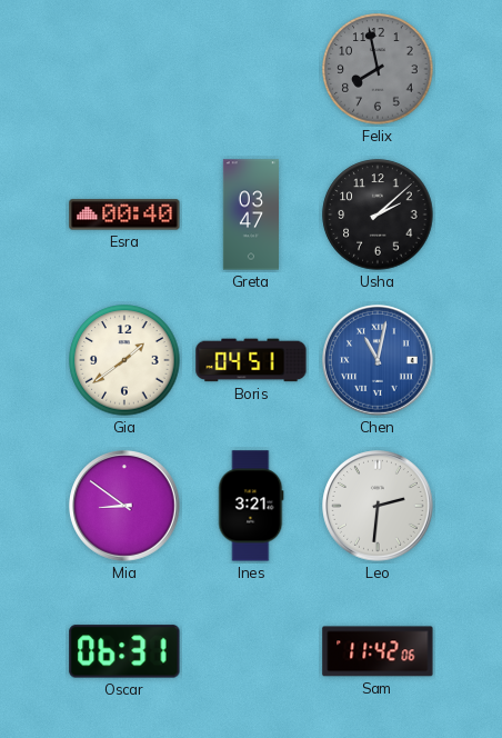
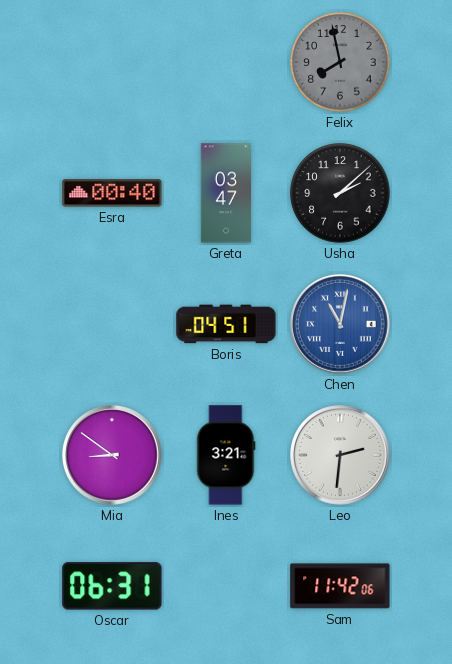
Gia: 1:39 -> none
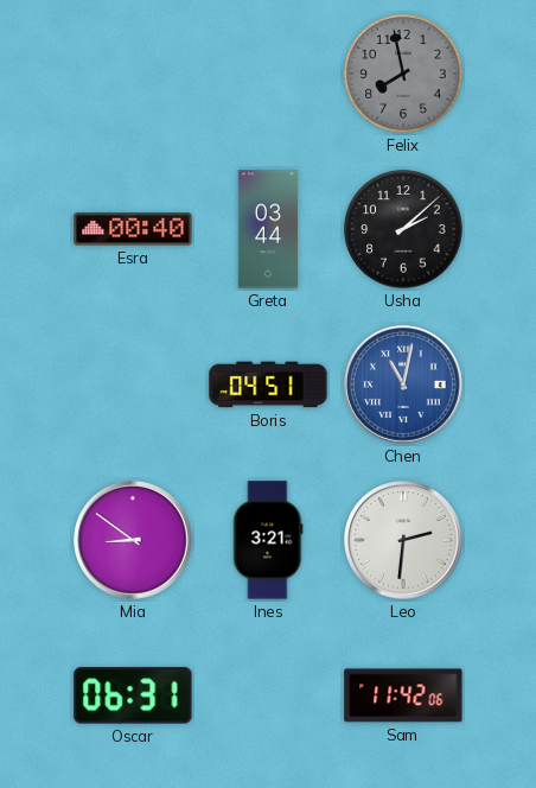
Greta: 03:47 -> 03:44
